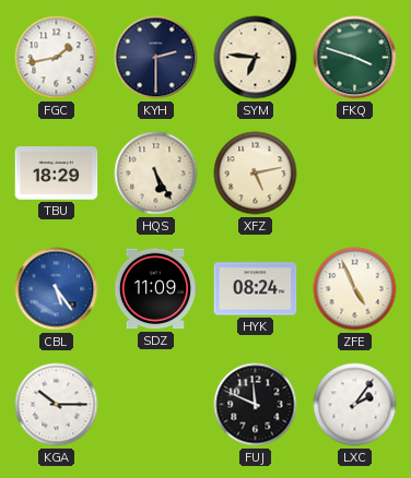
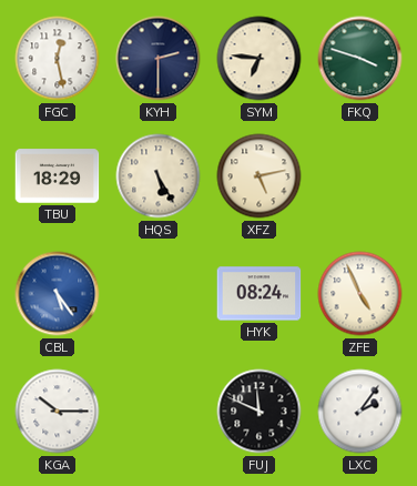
FGC: 1:43 -> 12:28
SDZ: 11:09 -> none
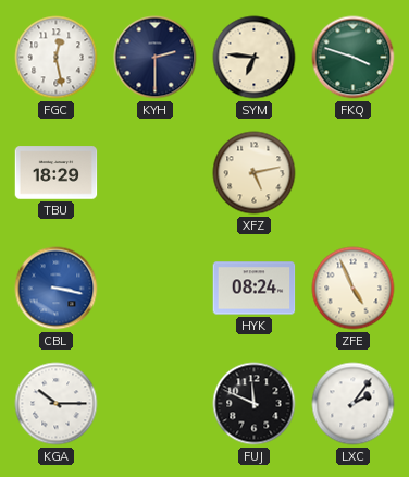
HQS: 5:25 -> none
CBL: 5:24 -> 3:17
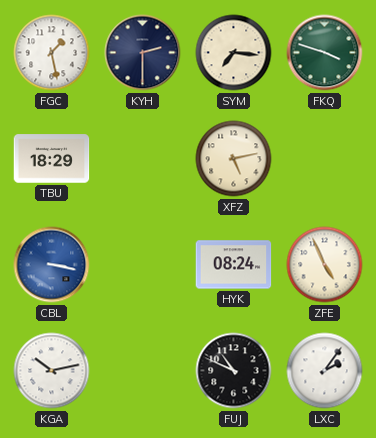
FGC: 12:28 -> 1:28
SYM: 6:46 -> 7:16
KGA: 10:15 -> 10:13
FUJ: 11:49 -> 10:49
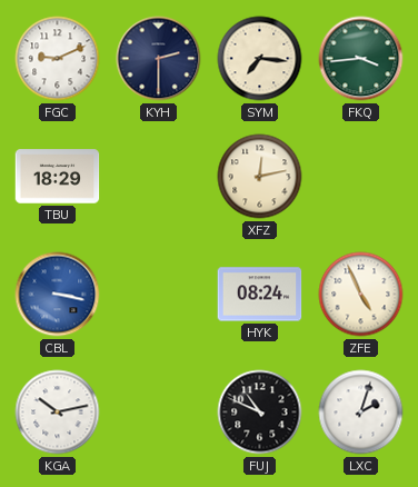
FGC: 1:28 -> 9:11
FKQ: 3:48 -> 3:44
XFZ: 5:13 -> 12:13
LXC: 2:06 -> 2:03
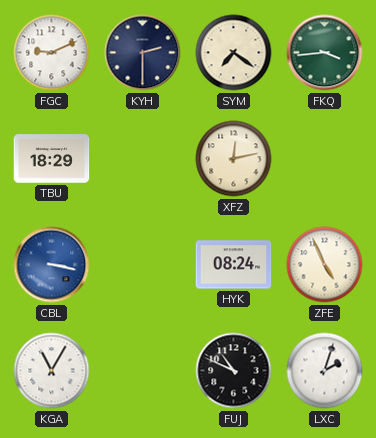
SYM: 7:16 -> 7:21
KGA: 10:13 -> 11:05
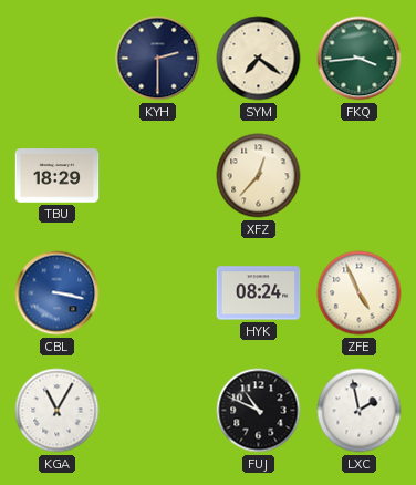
FGC: 9:11 -> none
XFZ: 12:13 -> 12:37
LXC: 2:03 -> 1:58
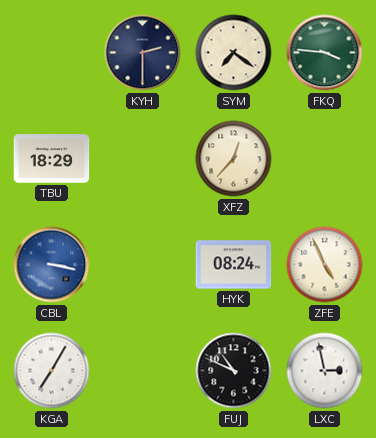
FKQ: 3:44 -> 3:46
KGA: 11:05 -> 7:05
LXC: 1:58 -> 2:58
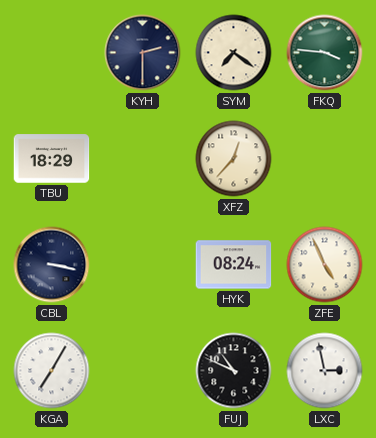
CBL dial: blue -> navy
